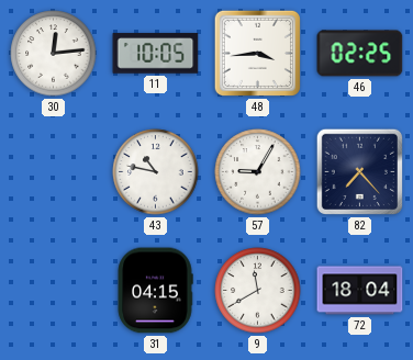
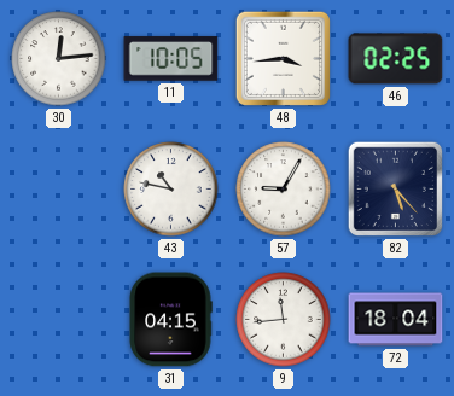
82: 7:23 -> 5:23
9: 11:40 -> 11:44
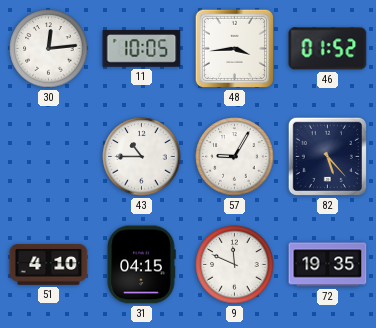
46: 02:25 -> 01:52
43: 10:47 -> 10:45
51: none -> 4:10
9: 11:44 -> 11:49
72: 18:04 -> 19:35
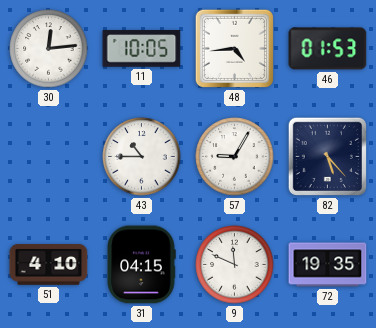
48: 3:44 -> 4:44
46: 01:52 -> 01:53
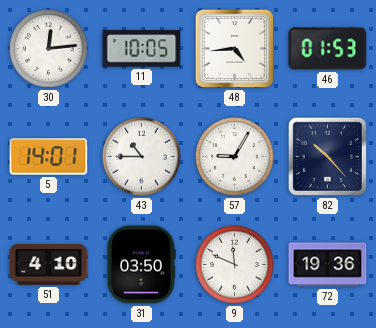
5: none -> 14:01
82: 5:23 -> 10:23
31: 04:15 -> 03:50
72: 19:35 -> 19:36
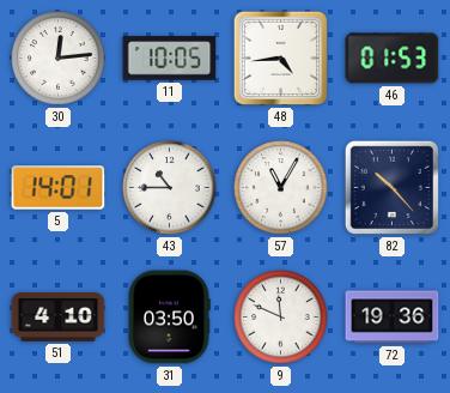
57: 9:05 -> 11:05
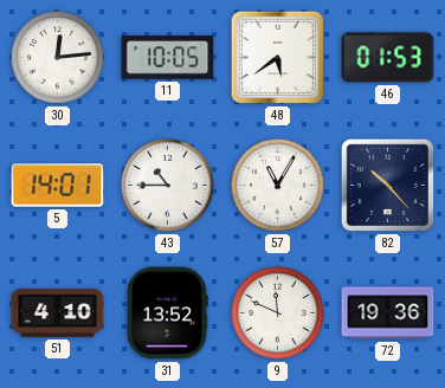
48: 4:44 -> 5:39
31: 03:50 -> 13:52
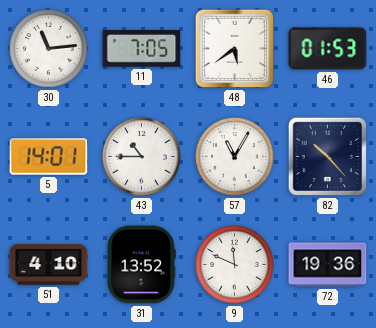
30: 12:14 -> 11:14
11: 10:05 -> 7:05
